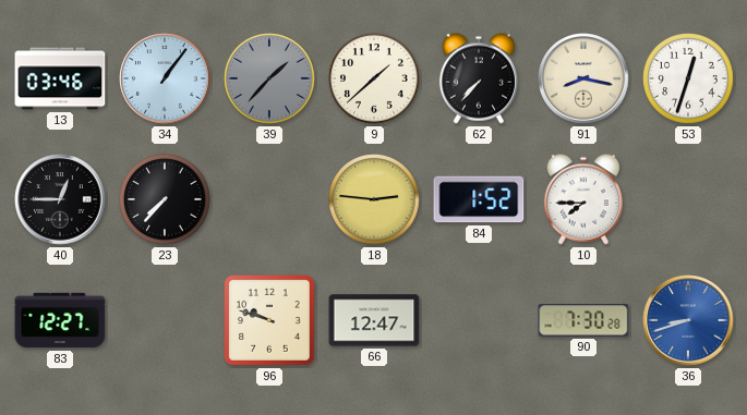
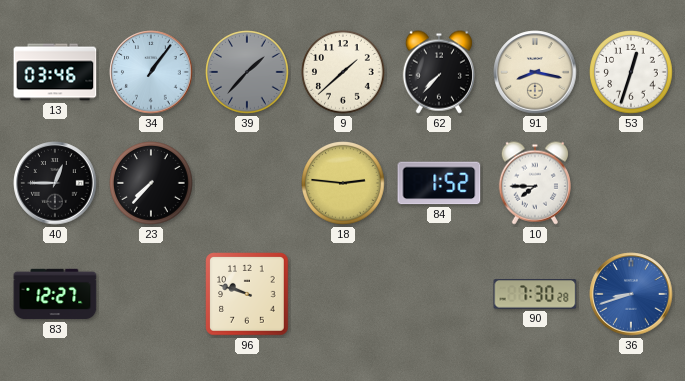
66: 12:47 -> none
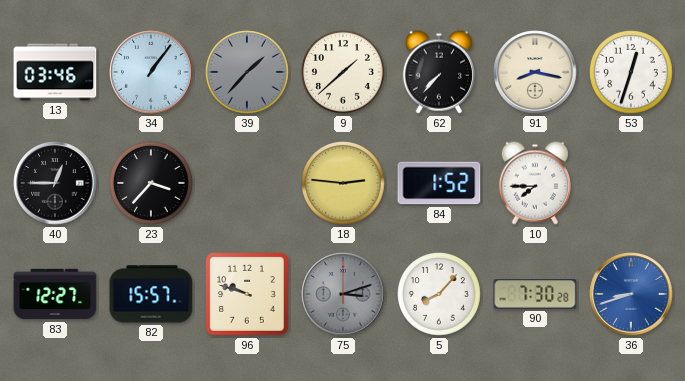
23: 7:37 -> 3:37
82: none -> 15:57
75: none -> 3:12
5: none -> 8:07
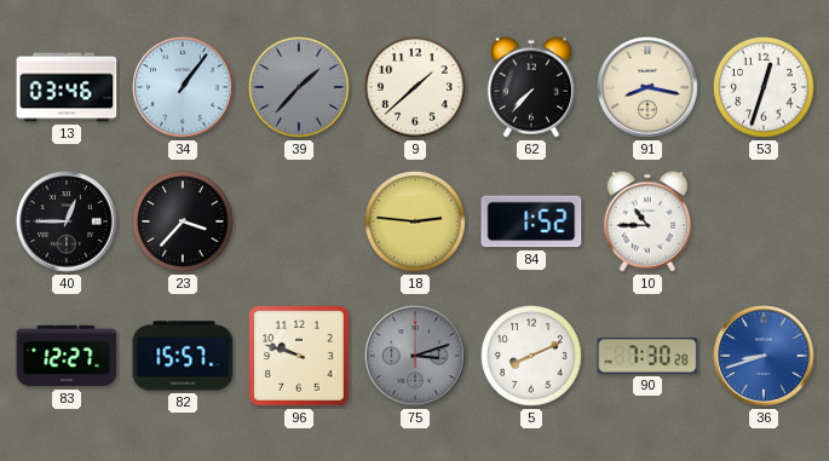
10: 7:45 -> 10:45
5: 8:07 -> 8:11
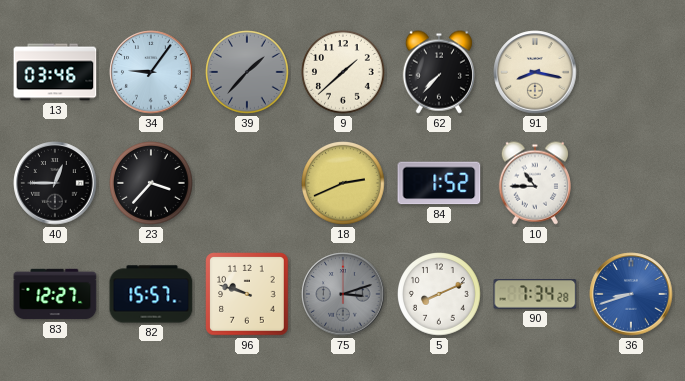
34: 1:06 -> 9:06
53: 12:33 -> none
18: 2:46 -> 2:41
90: 7:30 -> 7:34
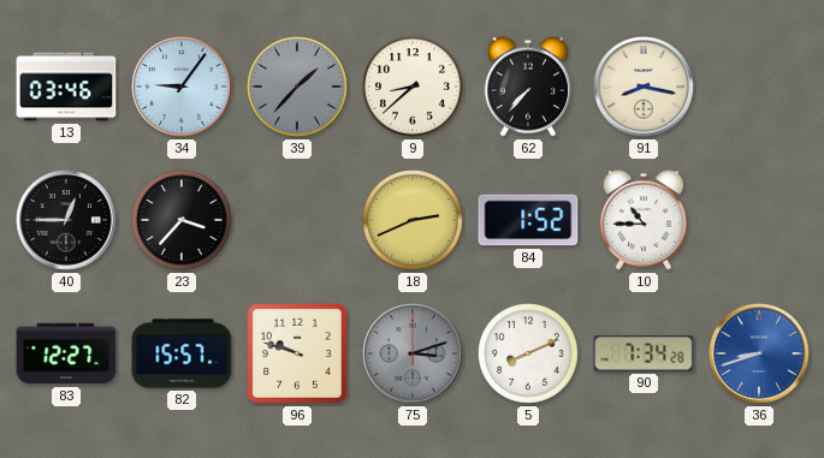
9: 1:38 -> 8:38
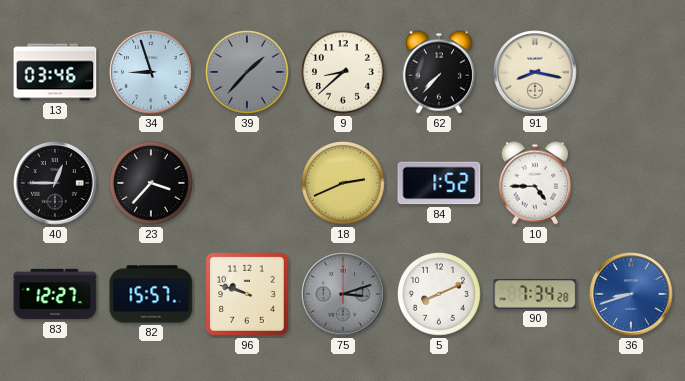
34: 9:06 -> 8:57
10: 10:45 -> 4:45
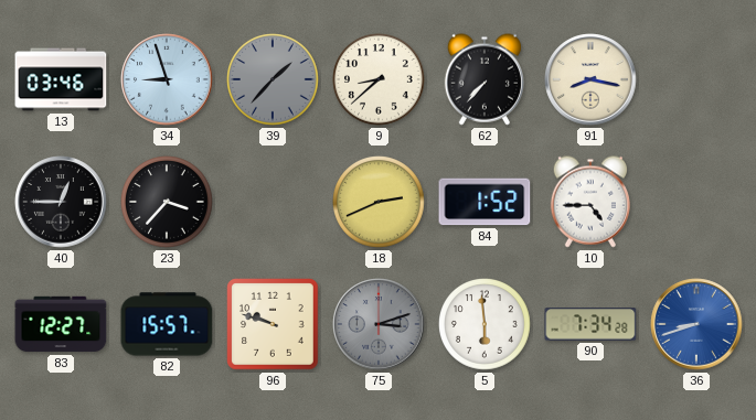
5: 8:11 -> 5:59
